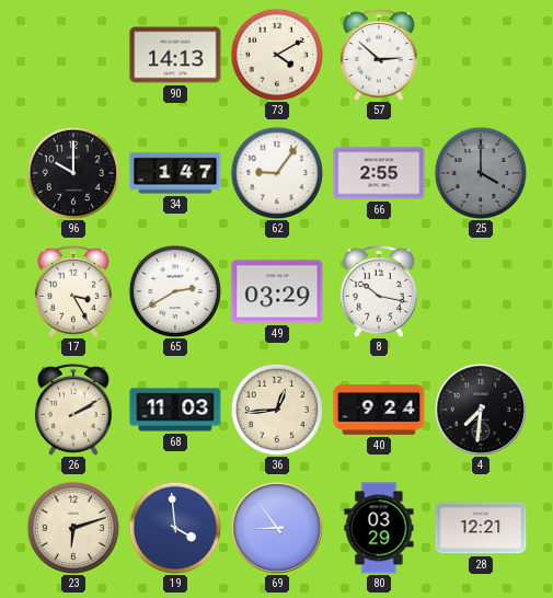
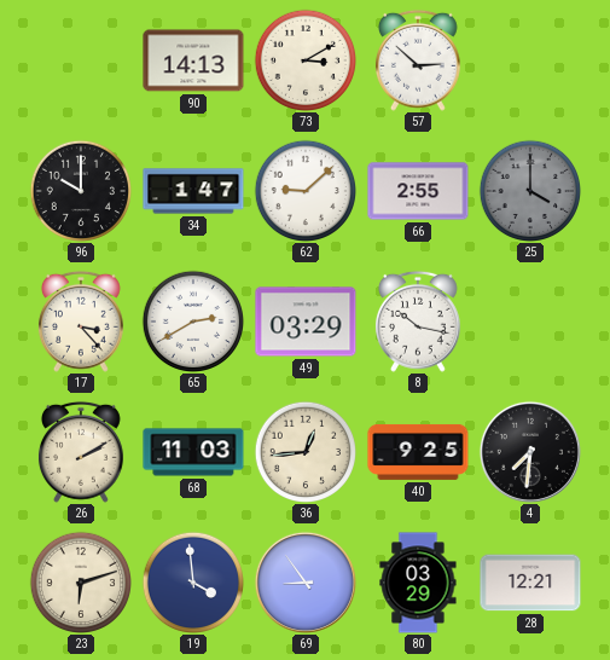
73: 4:10 -> 3:10
62: 9:06 -> 9:08
17: 3:25 -> 3:23
40: 9:24 -> 9:25
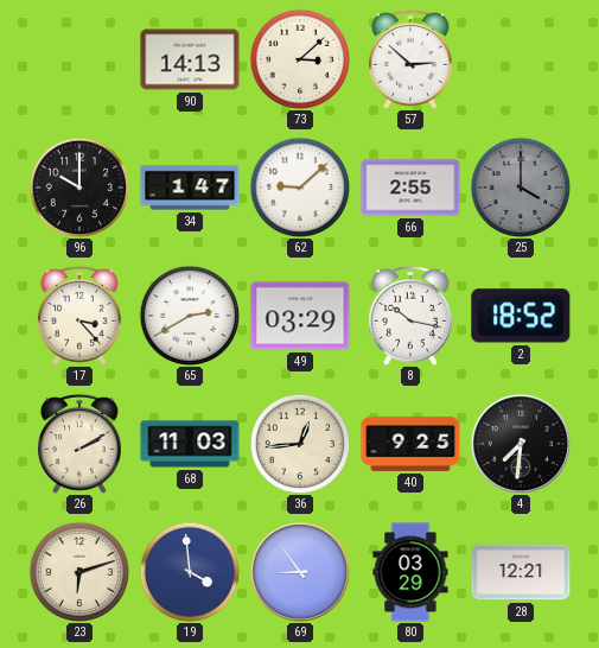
73: 3:10 -> 3:08
2: none -> 18:52
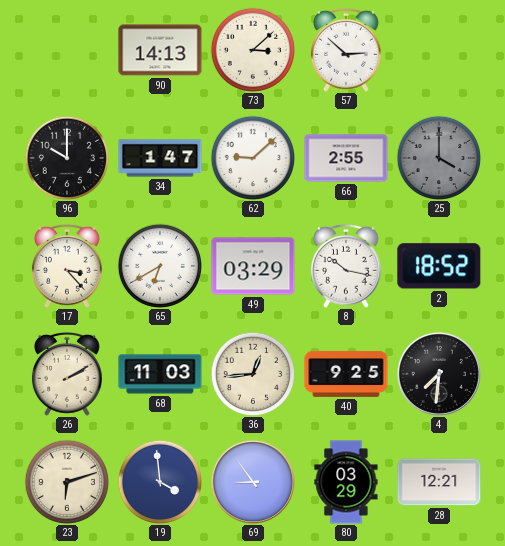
65: 2:40 -> 6:40
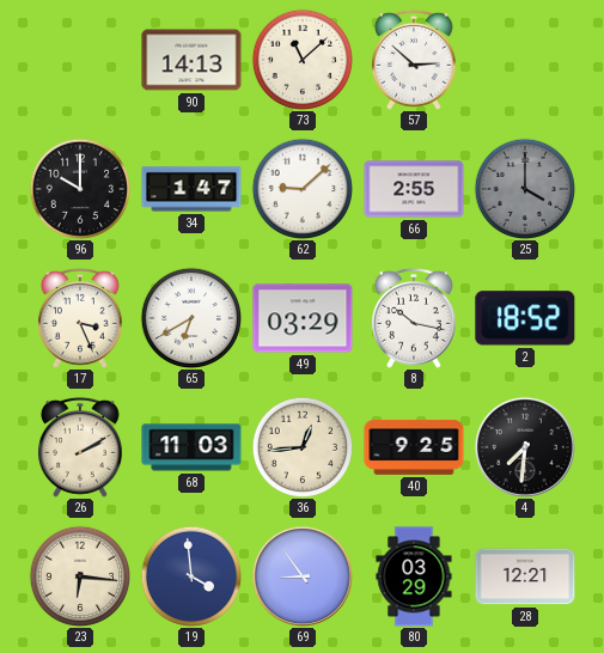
73: 3:08 -> 11:08
17: 3:23 -> 3:26
23: 6:12 -> 6:16
